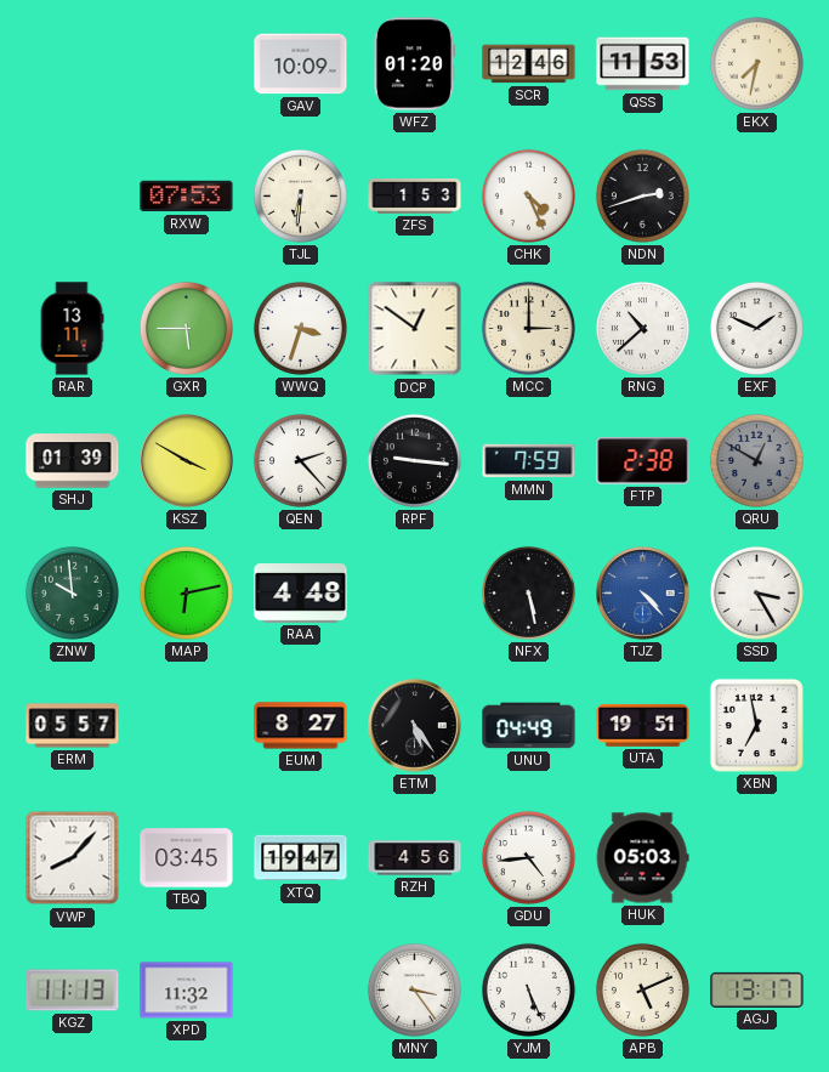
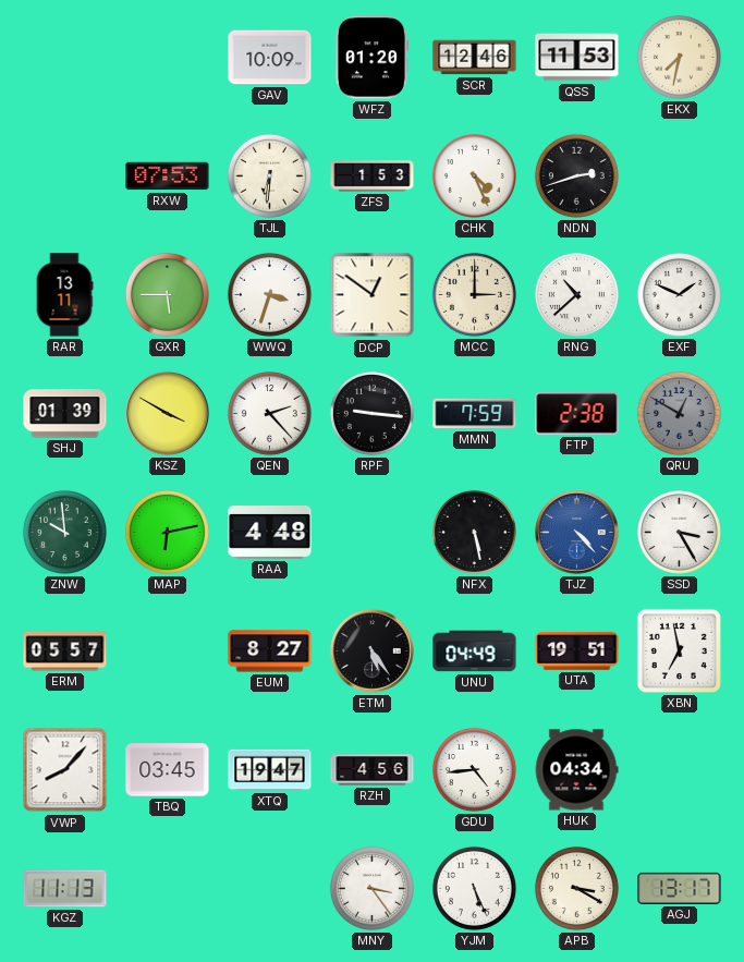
HUK: 05:03 -> 04:34
XPD: 11:32 -> none
APB: 5:11 -> 3:20
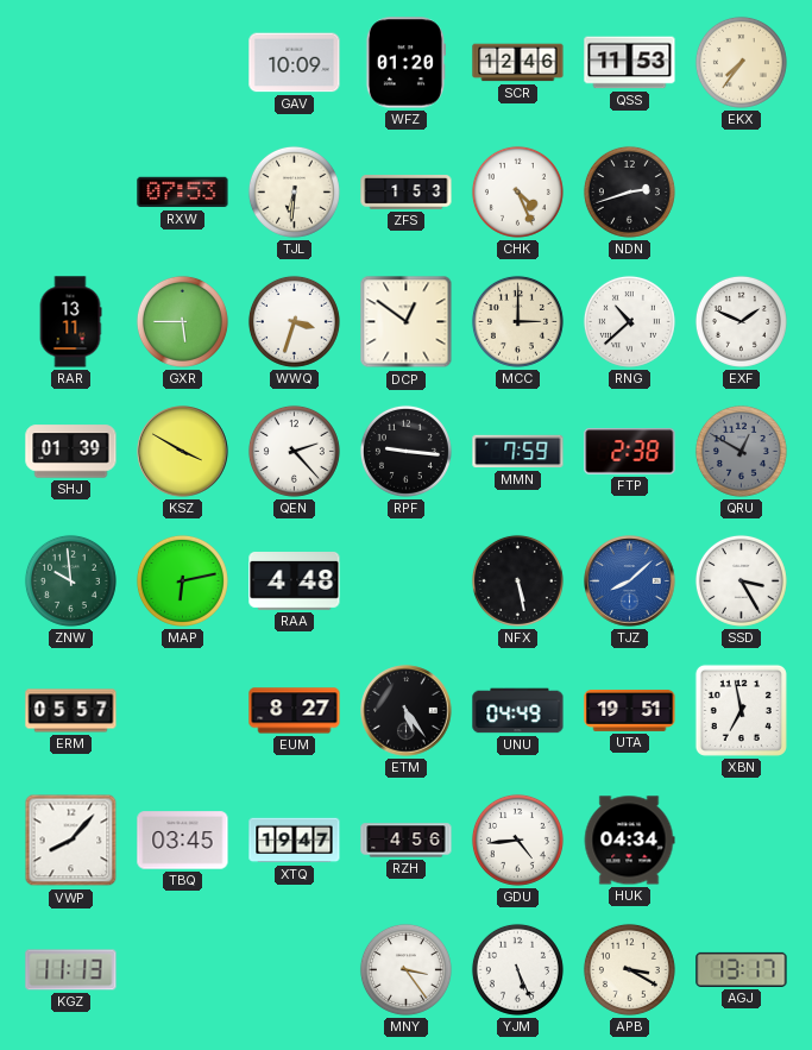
EKX: 7:32 -> 7:36
TJZ: 4:23 -> 8:08
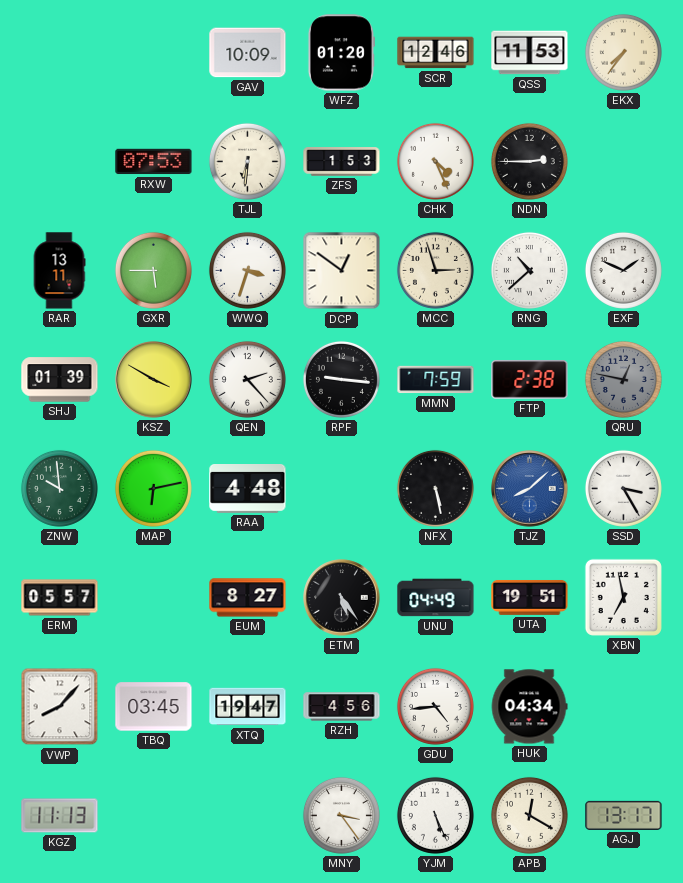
NDN: 2:42 -> 2:45
MCC: 3:00 -> 2:57
QRU: 12:50 -> 12:47
APB: 3:20 -> 12:20
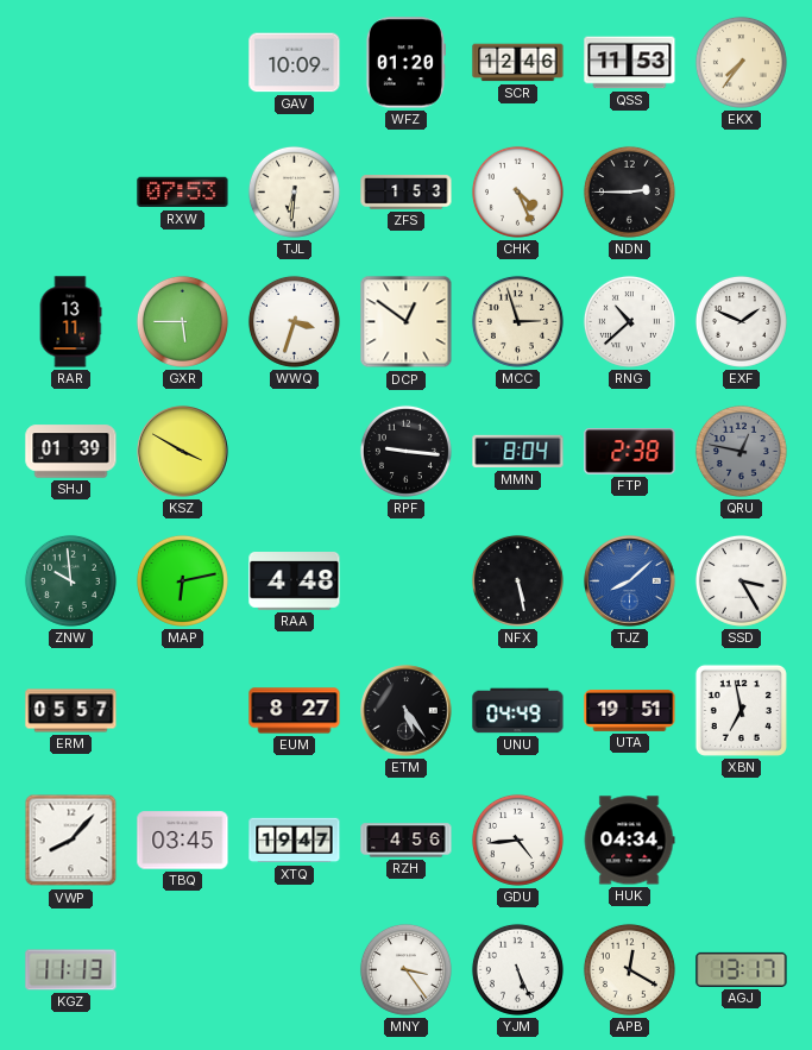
QEN: 2:23 -> none
MMN: 7:59 -> 8:04
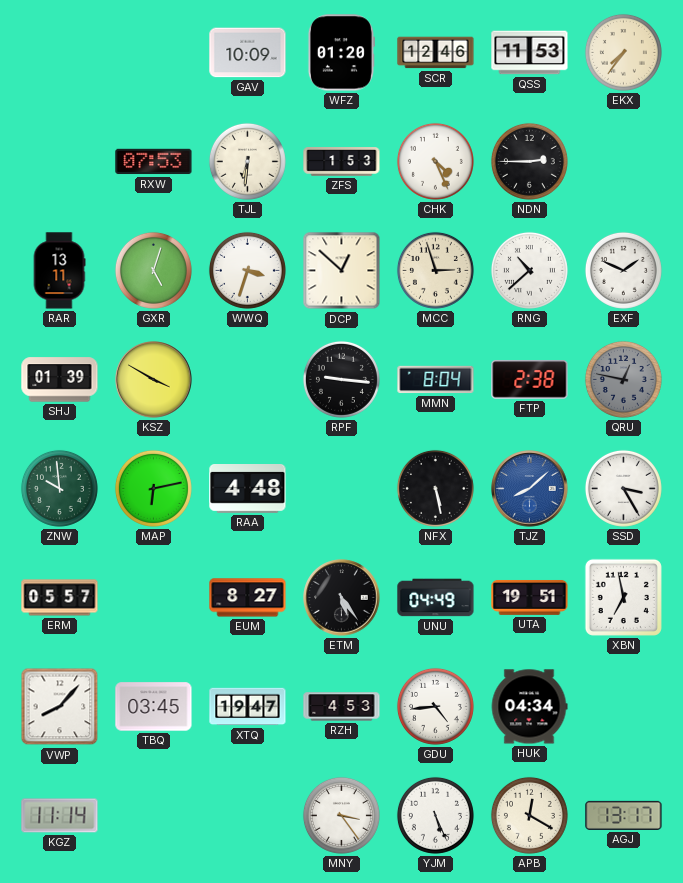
GXR: 5:45 -> 5:03
DCP: 12:51 -> 12:52
RZH: 4:56 -> 4:53
KGZ: 11:13 -> 11:14
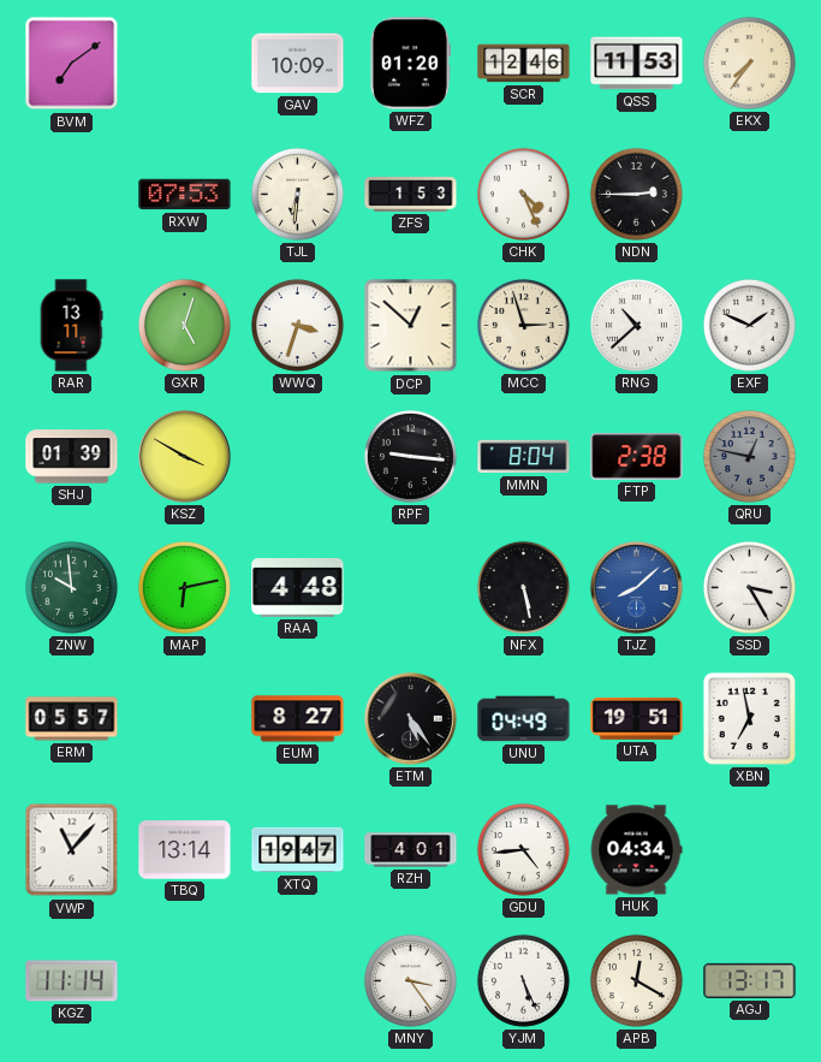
BVM: none -> 7:09
VWP: 8:07 -> 11:07
TBQ: 03:45 -> 13:14
RZH: 4:53 -> 4:01
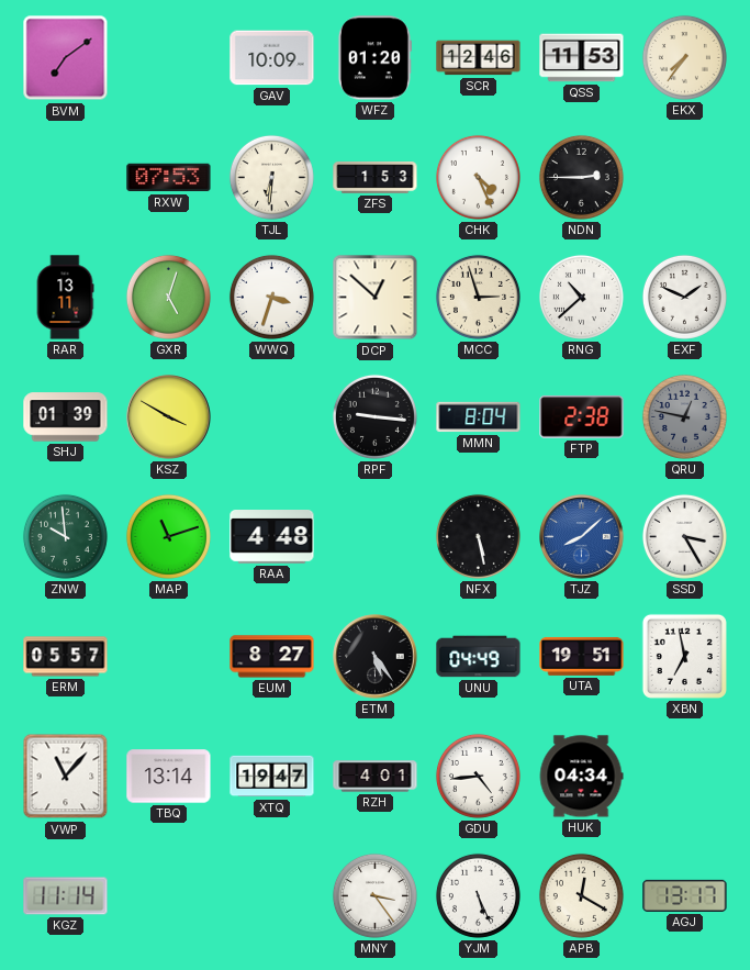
MAP: 6:13 -> 11:12
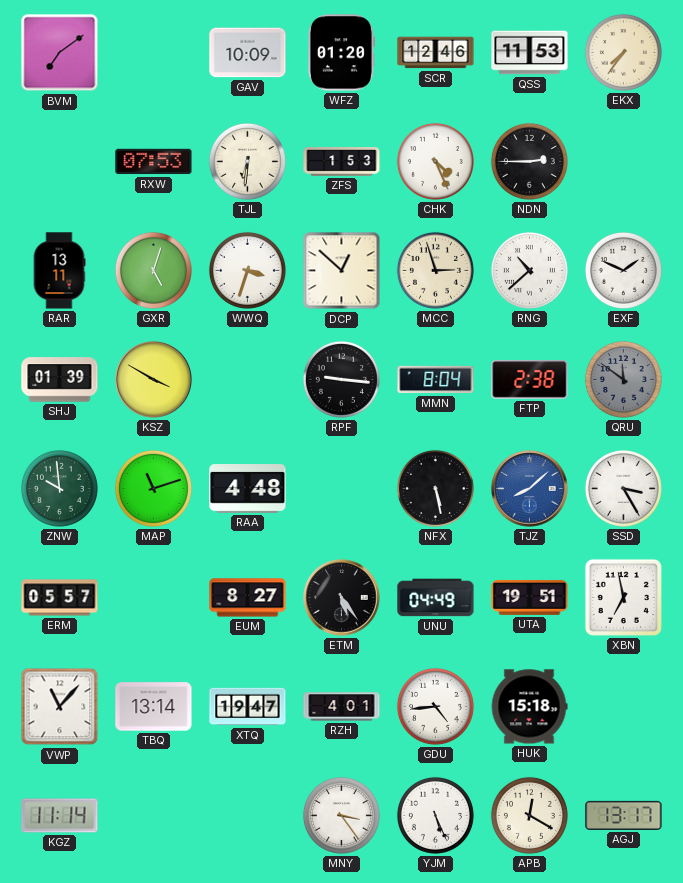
QRU: 12:47 -> 11:51
HUK: 04:34 -> 15:18
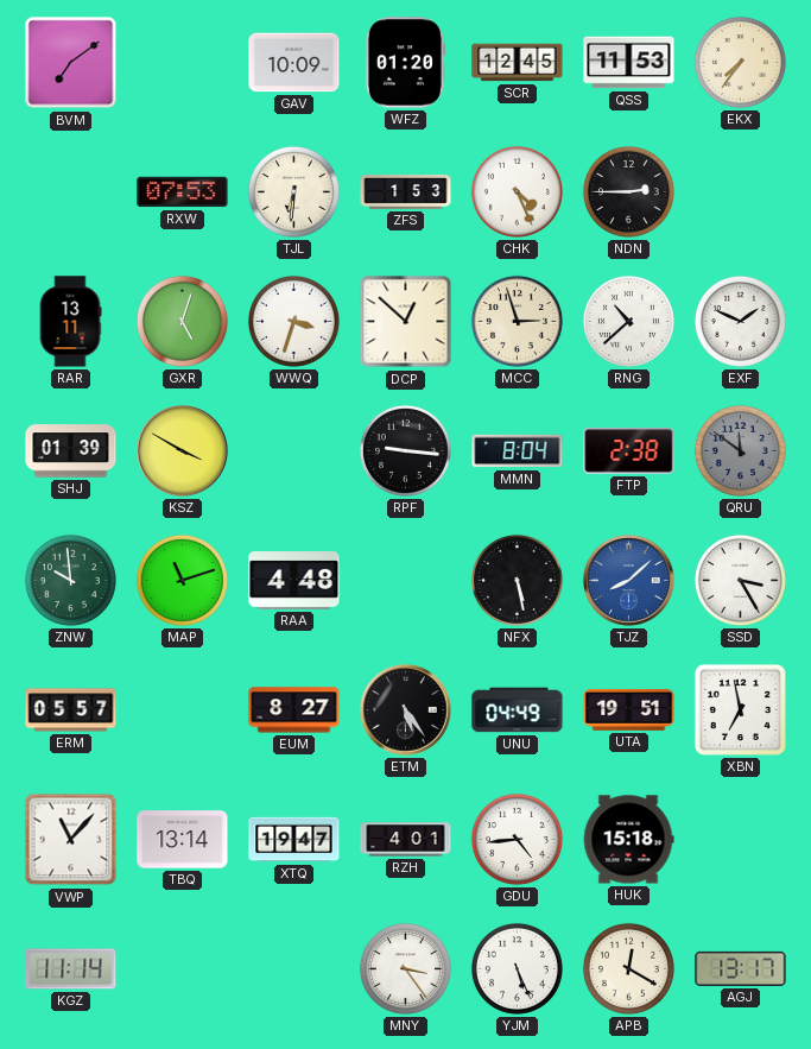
SCR: 12:46 -> 12:45
